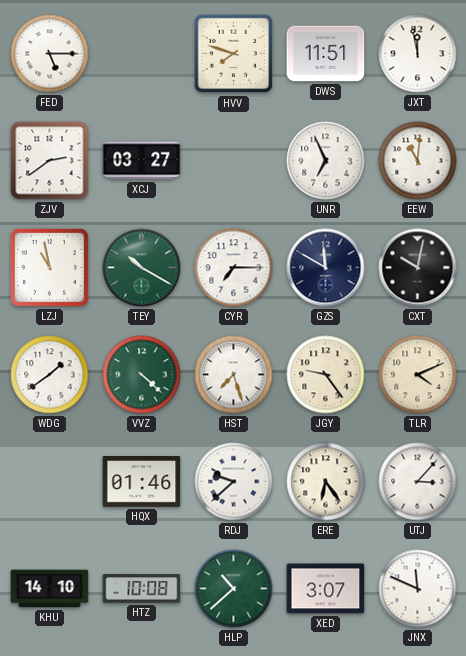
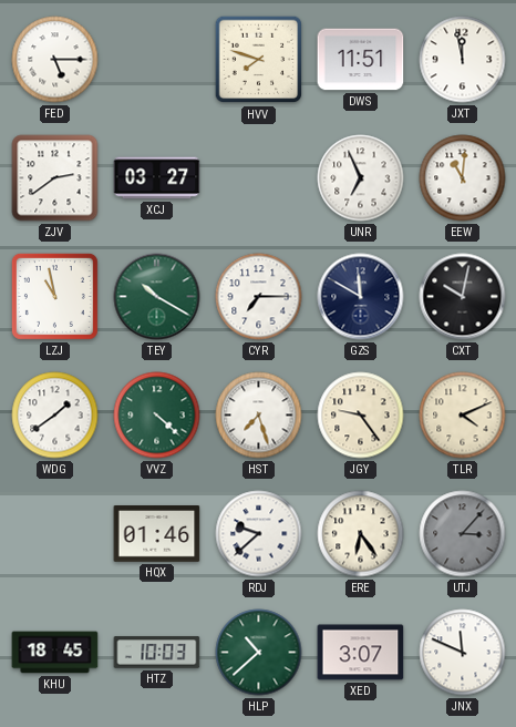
UTJ dial: white -> grey
KHU: 14:10 -> 18:45
HTZ: 10:08 -> 10:03
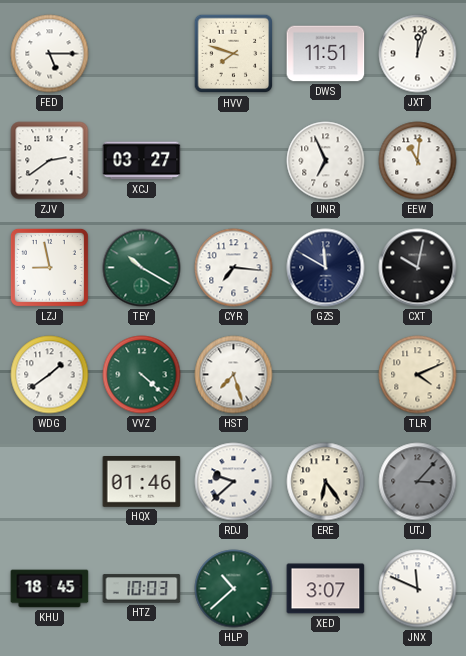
JXT: 11:58 -> 12:03
LZJ: 10:58 -> 8:58
CYR: 7:15 -> 7:16
JGY: 9:24 -> none
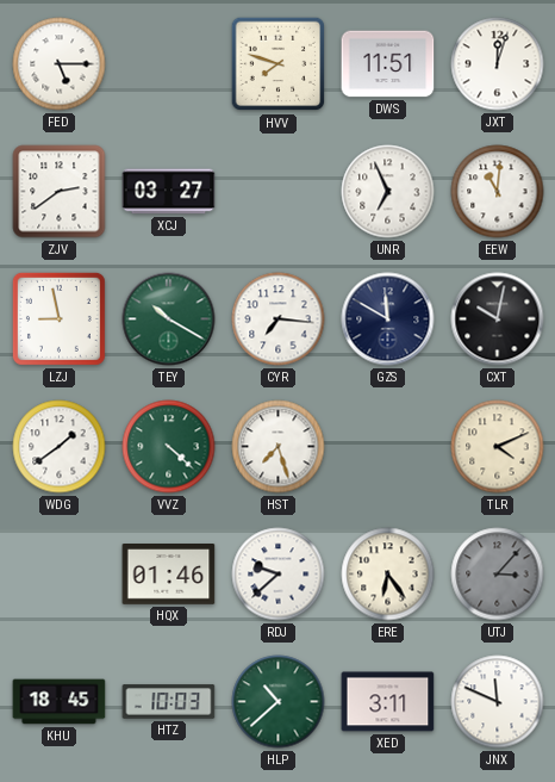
XED: 3:07 -> 3:11
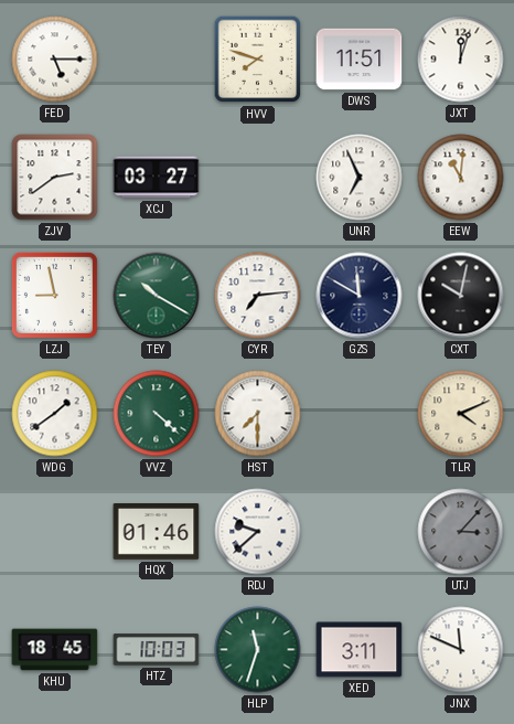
CYR: 7:16 -> 7:14
HST: 7:27 -> 7:30
ERE: 6:24 -> none
HLP: 10:38 -> 11:33
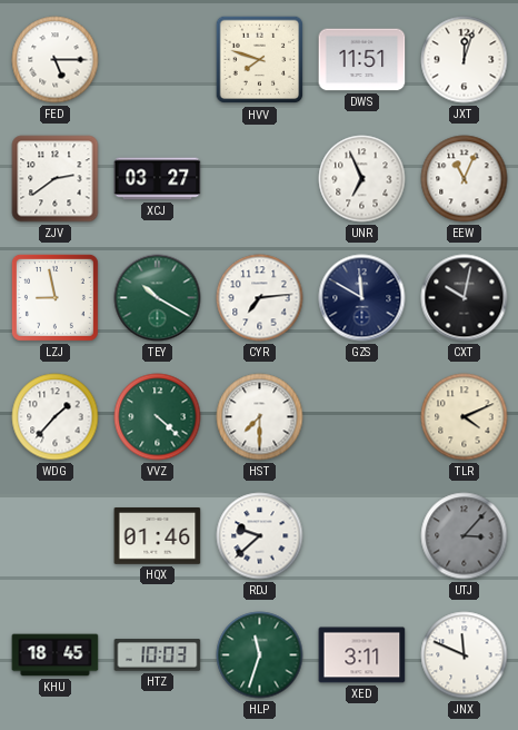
EEW: 11:01 -> 11:04
WDG: 1:39 -> 1:37
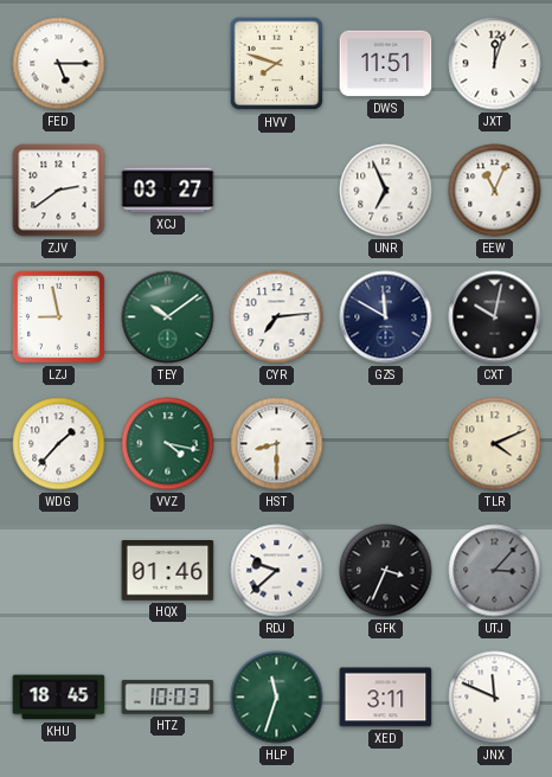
TEY: 10:20 -> 10:09
VVZ: 4:22 -> 4:17
HST: 7:30 -> 8:30
GFK: none -> 3:34
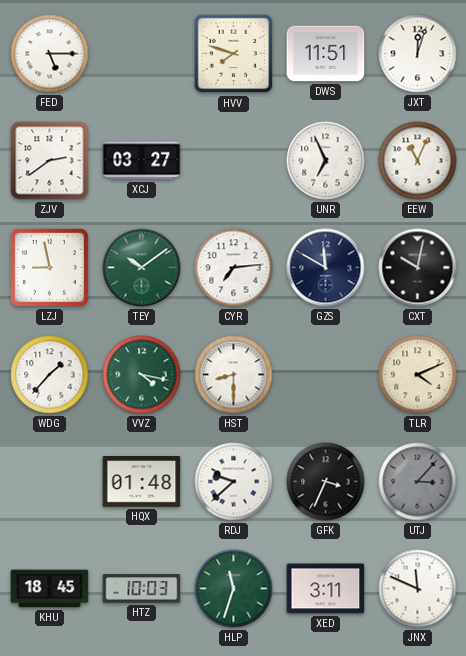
HQX: 01:46 -> 01:48
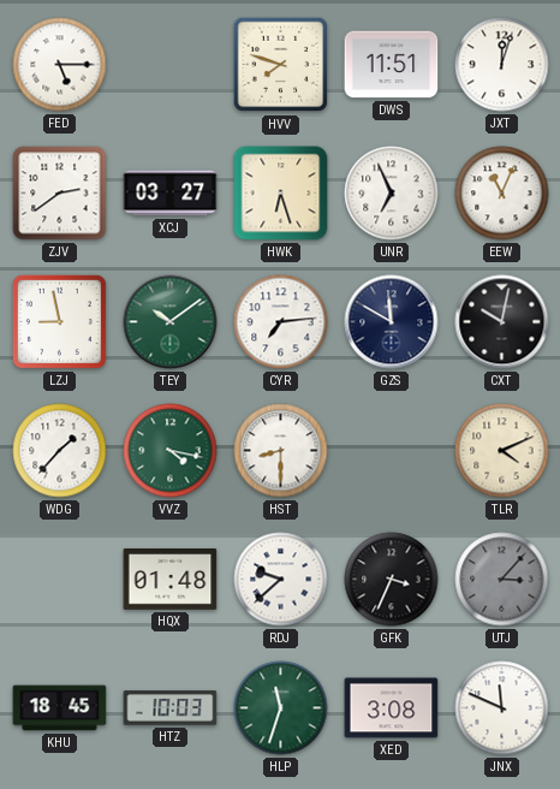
HWK: none -> 6:27
XED: 3:11 -> 3:08
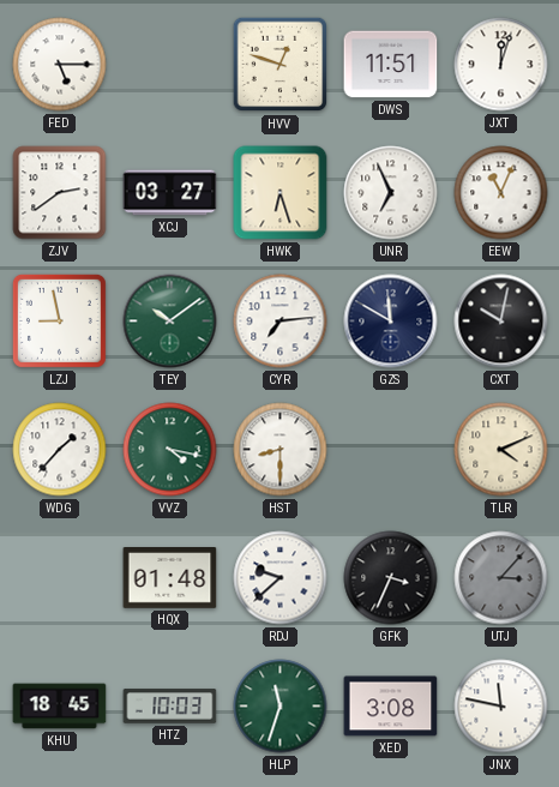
HVV: 7:48 -> 12:48
JNX: 11:49 -> 11:47
